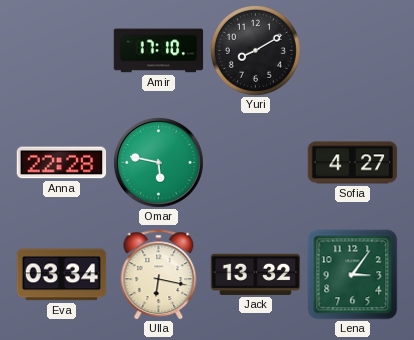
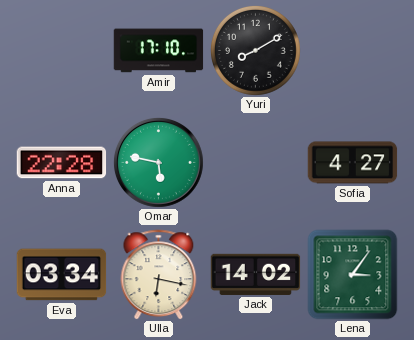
Jack: 13:32 -> 14:02
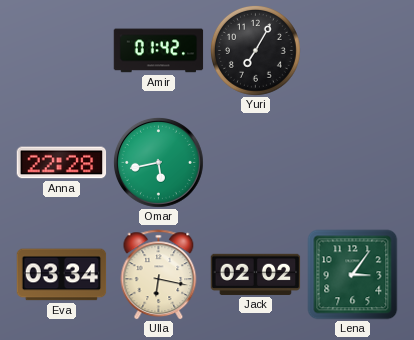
Amir: 17:10 -> 01:42
Yuri: 8:10 -> 7:05
Omar: 5:47 -> 5:43
Sofia: 4:27 -> none
Jack: 14:02 -> 02:02
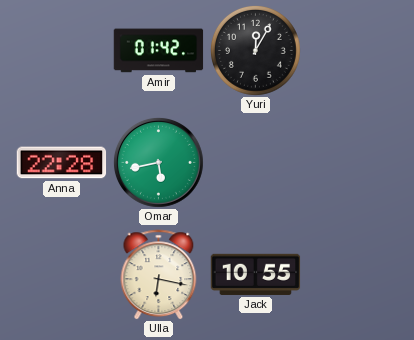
Yuri: 7:05 -> 12:05
Eva: 03:34 -> none
Jack: 02:02 -> 10:55
Lena: 3:06 -> none
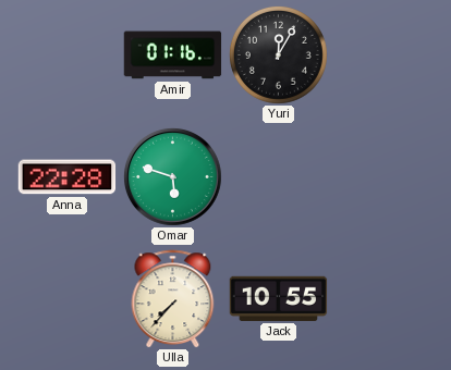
Amir: 01:42 -> 01:16
Omar: 5:43 -> 5:48
Ulla: 6:17 -> 7:37
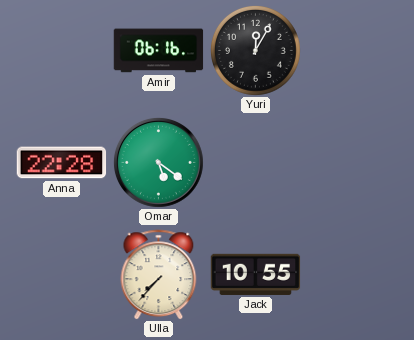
Amir: 01:16 -> 06:16
Omar: 5:48 -> 5:21
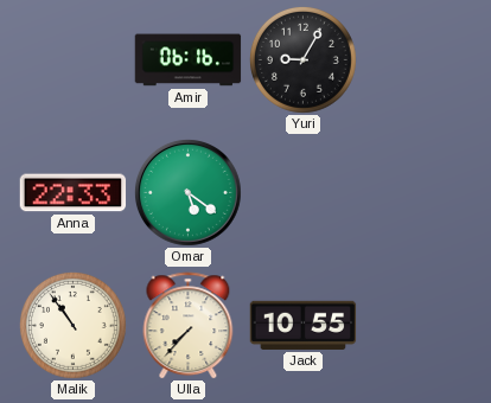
Yuri: 12:05 -> 9:05
Anna: 22:28 -> 22:33
Malik: none -> 10:54
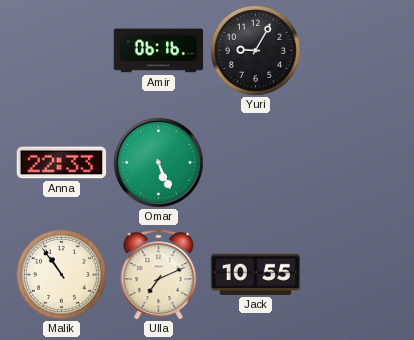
Omar: 5:21 -> 5:26
Ulla: 7:37 -> 7:11
